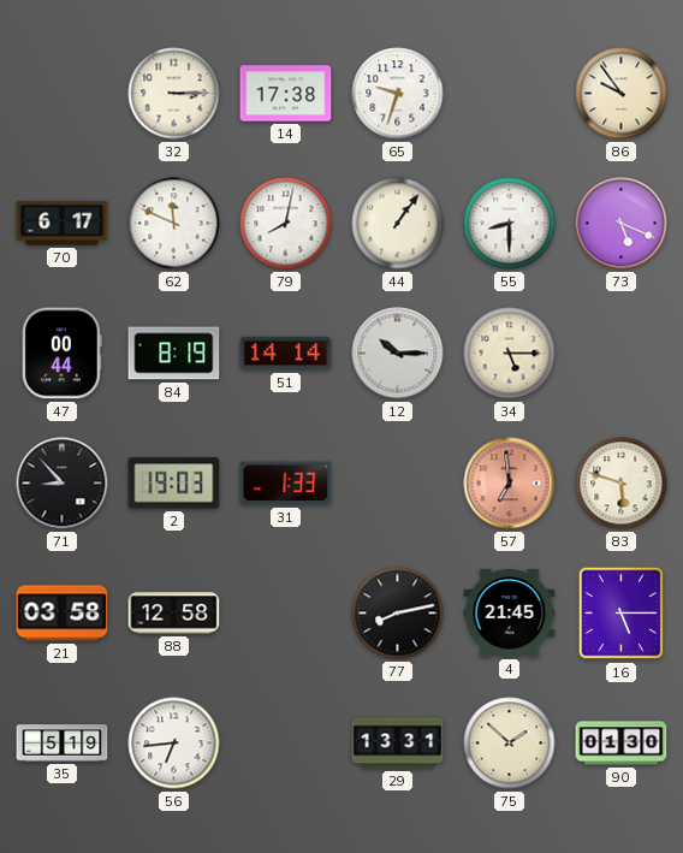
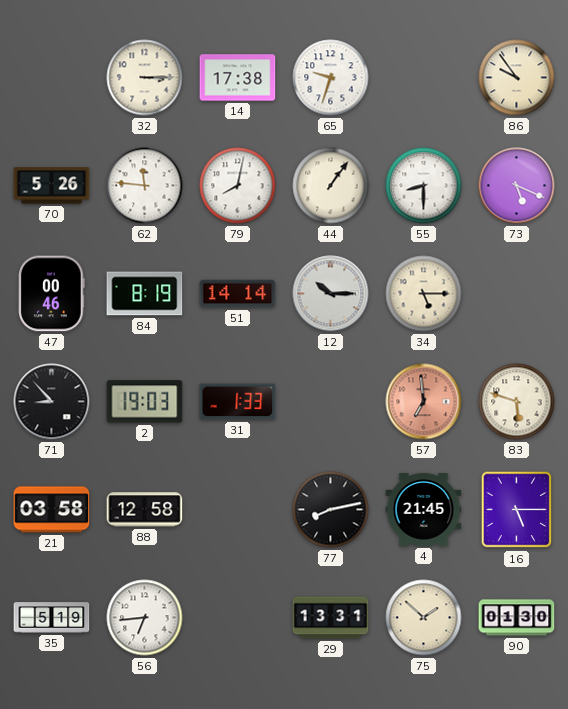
70: 6:17 -> 5:26
62: 11:49 -> 11:46
47: 00:44 -> 00:46
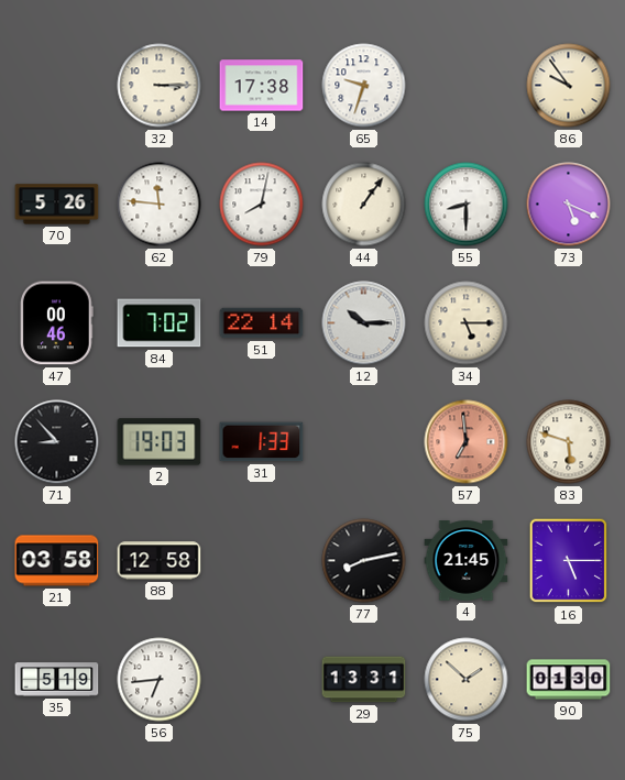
84: 8:19 -> 7:02
51: 14:14 -> 22:14
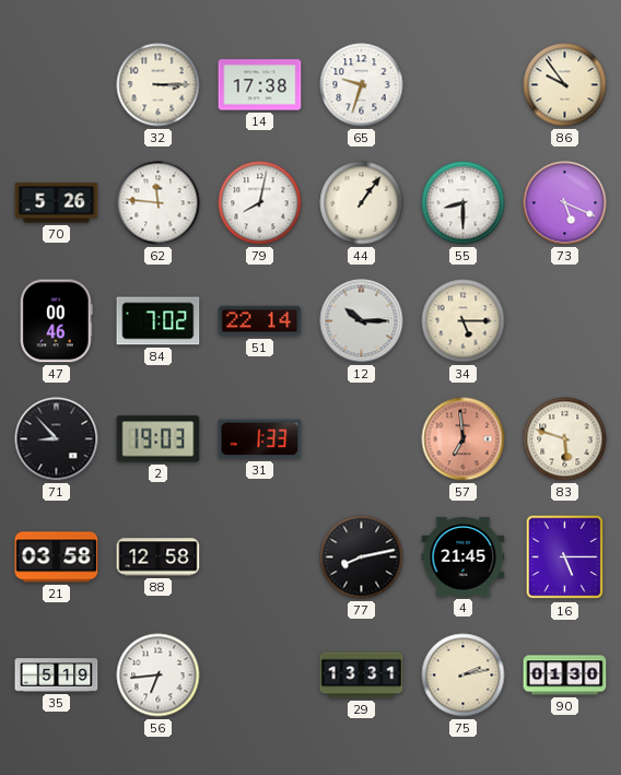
75: 1:52 -> 2:13
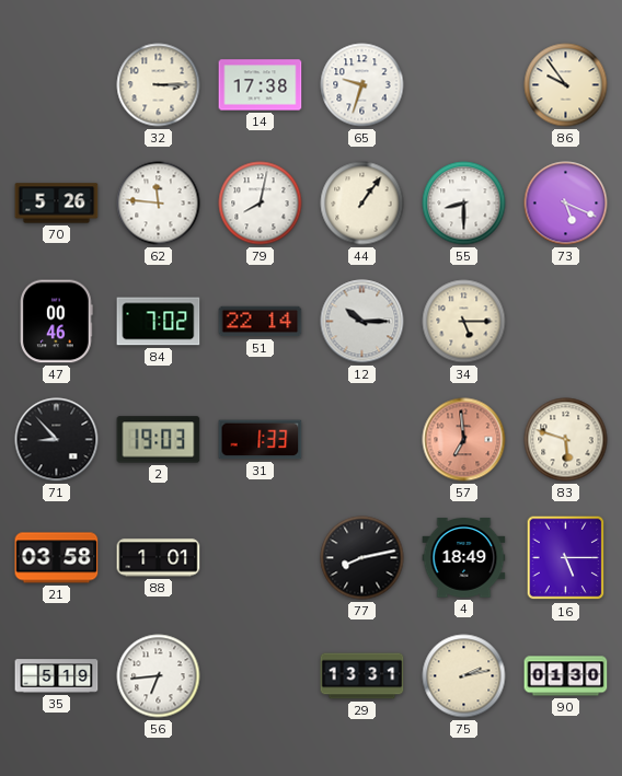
88: 12:58 -> 1:01
4: 21:45 -> 18:49
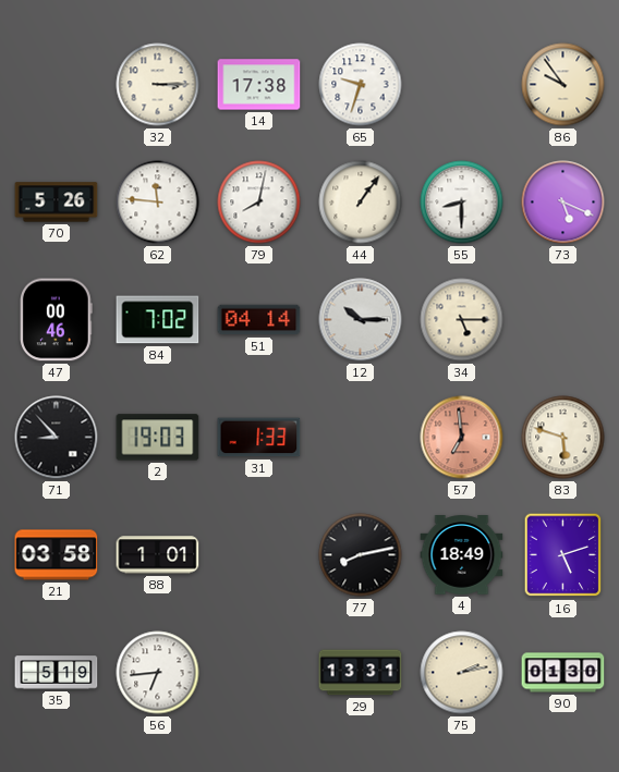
51: 22:14 -> 04:14
16: 5:15 -> 5:12
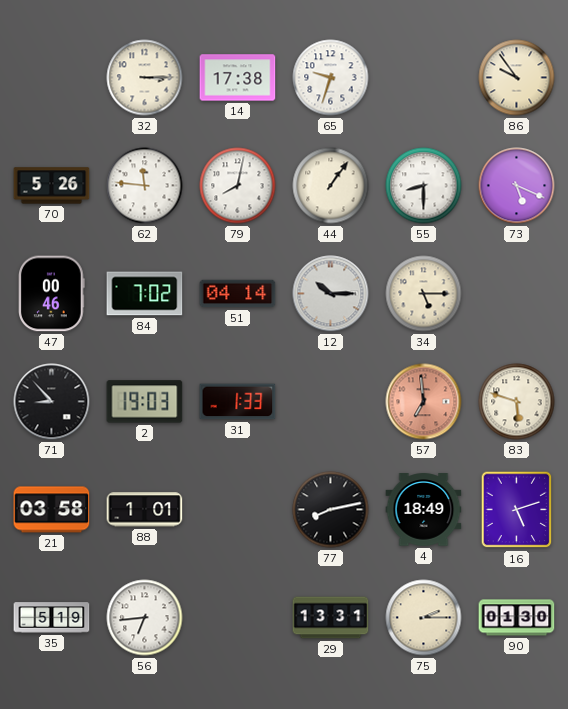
75: 2:13 -> 2:15
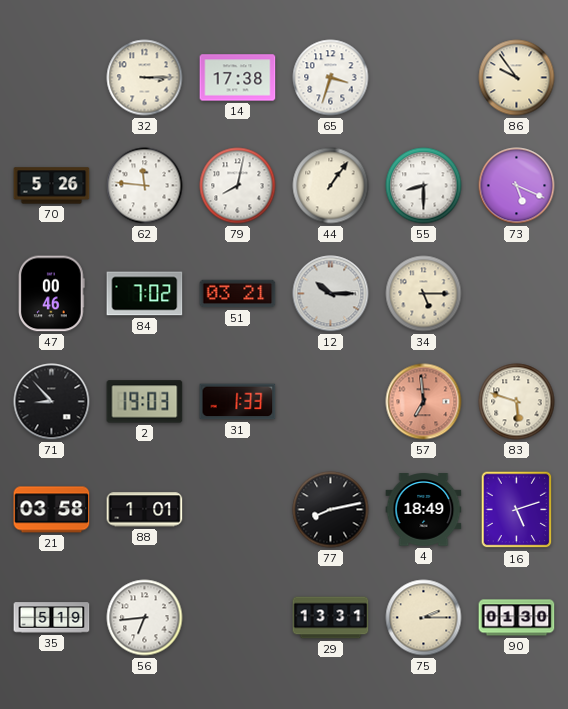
65: 9:33 -> 3:33
51: 04:14 -> 03:21
